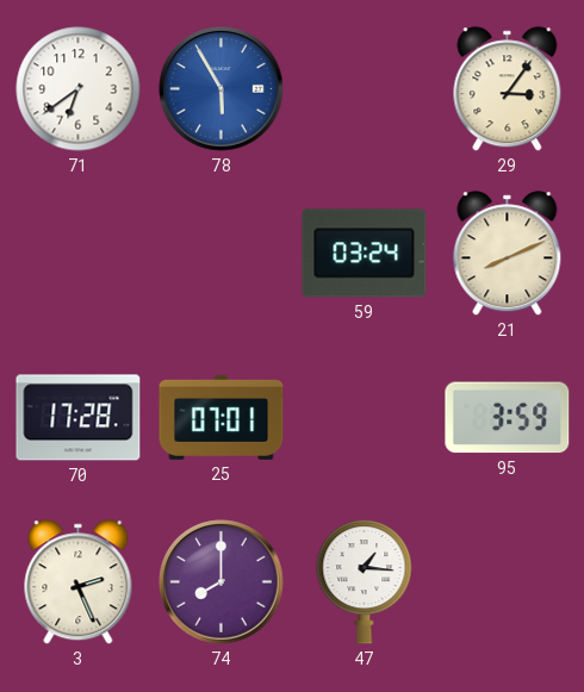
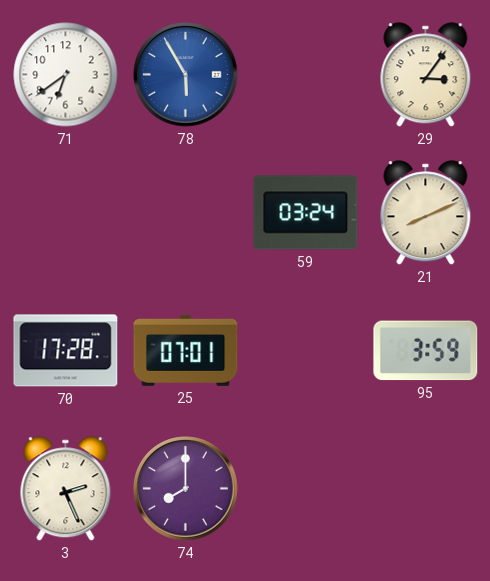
47: 1:16 -> none
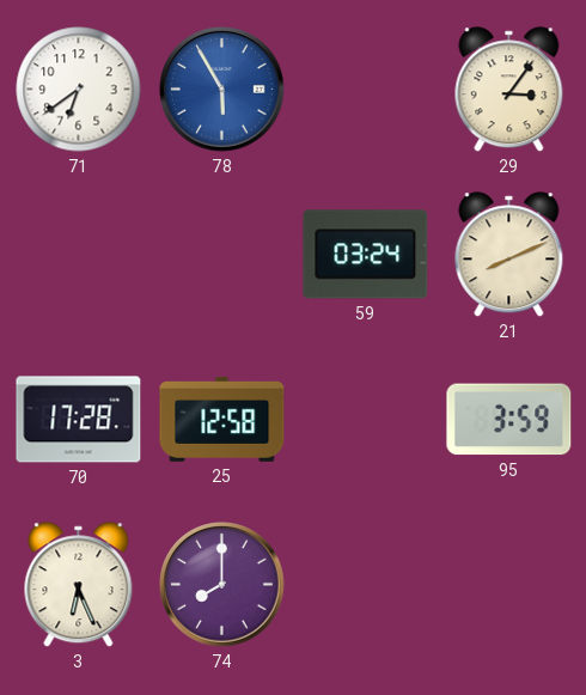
25: 07:01 -> 12:58
3: 2:26 -> 6:26
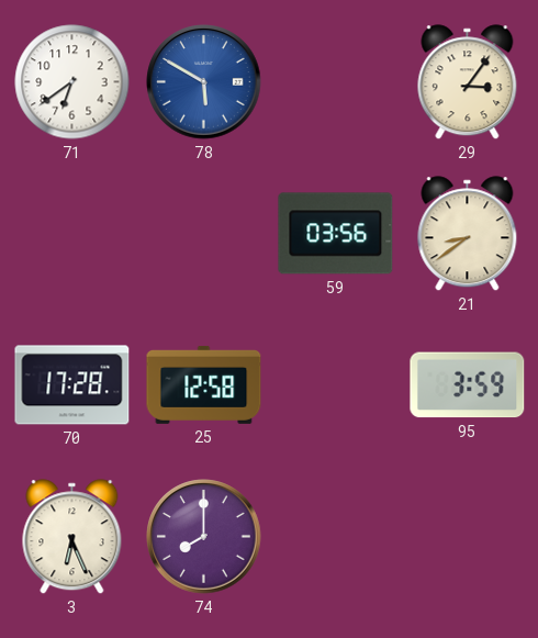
78: 5:55 -> 5:50
59: 03:24 -> 03:56
21: 8:11 -> 8:39
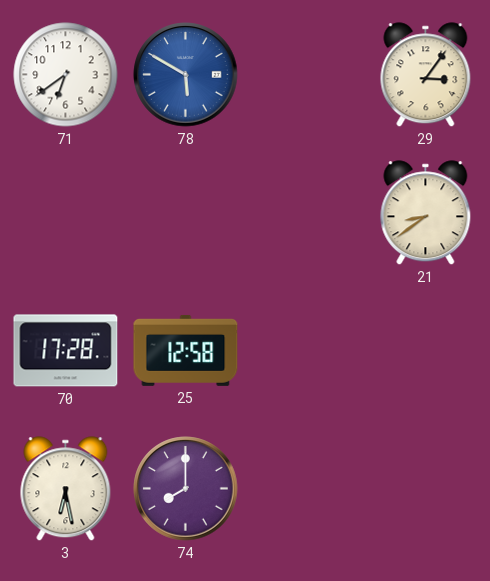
59: 03:56 -> none
95: 3:59 -> none
3: 6:26 -> 6:28
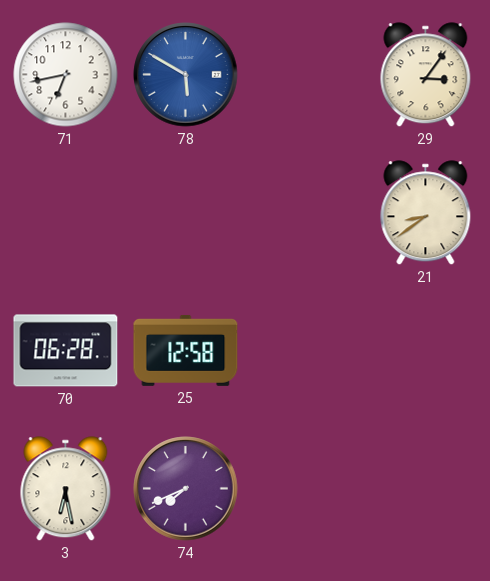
71: 6:39 -> 6:43
70: 17:28 -> 06:28
74: 8:00 -> 7:41
